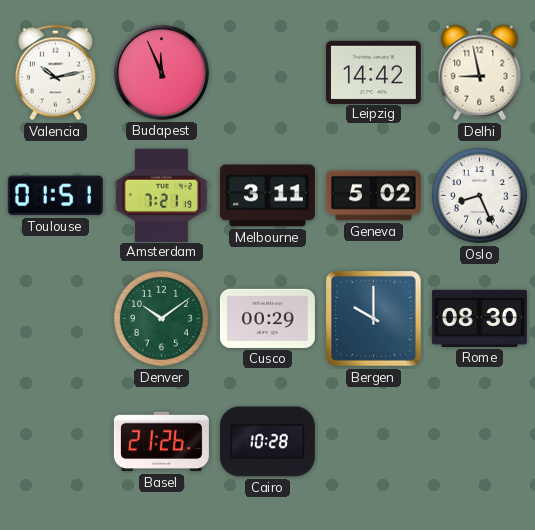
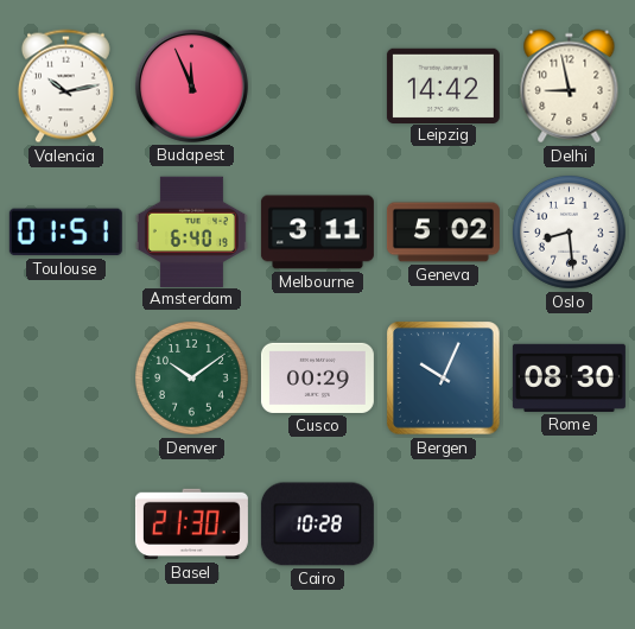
Amsterdam: 7:21 -> 6:40
Oslo: 8:26 -> 8:29
Bergen: 10:00 -> 10:04
Basel: 21:26 -> 21:30
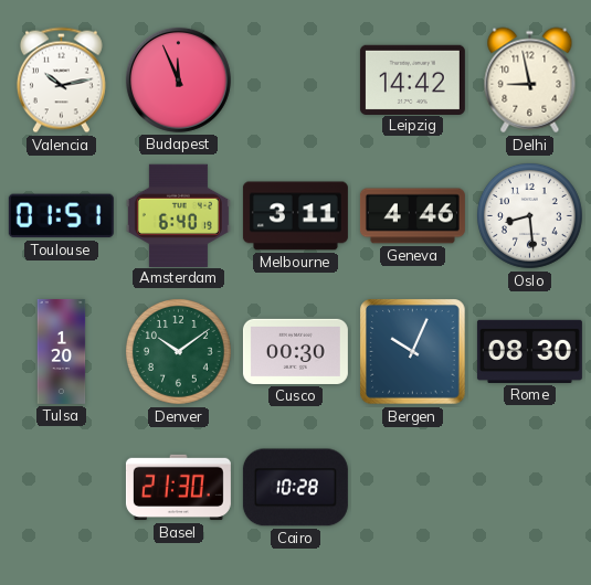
Geneva: 5:02 -> 4:46
Tulsa: none -> 1:20
Cusco: 00:29 -> 00:30
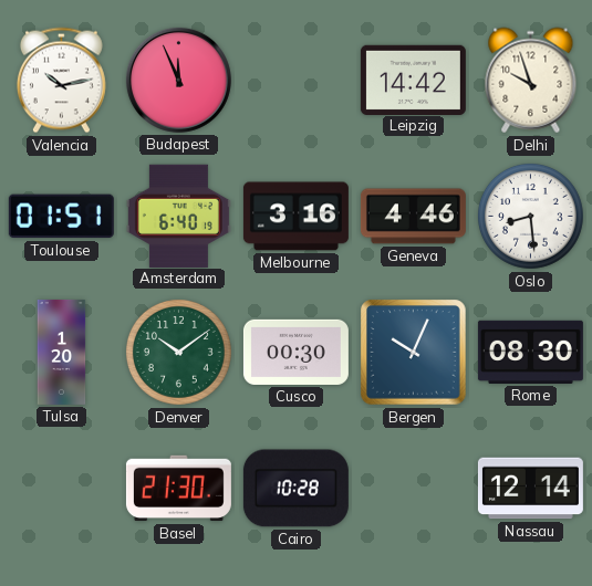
Delhi: 8:58 -> 9:57
Melbourne: 3:11 -> 3:16
Nassau: none -> 12:14
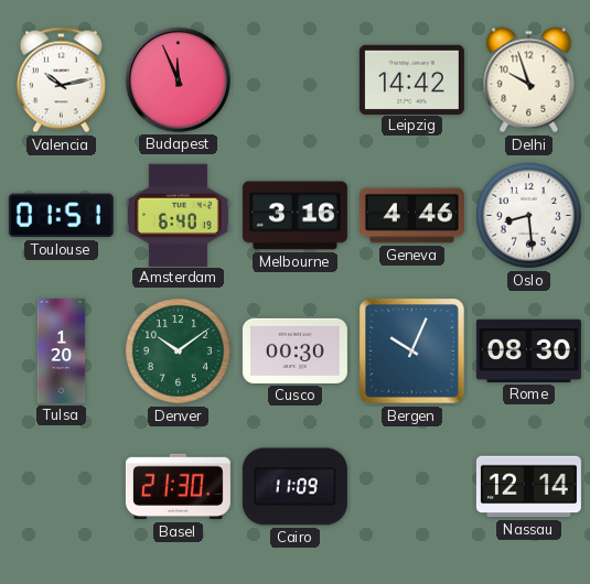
Cairo: 10:28 -> 11:09
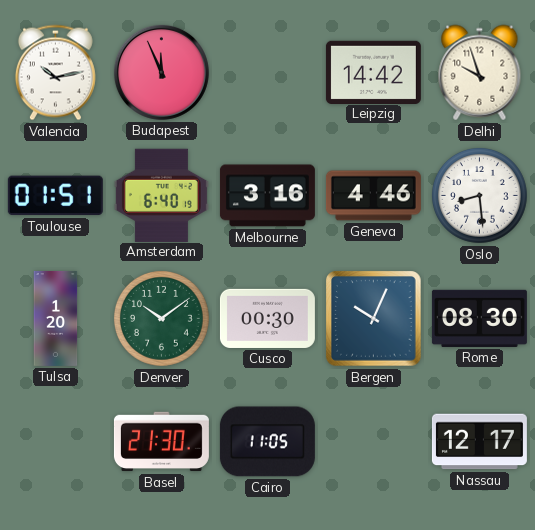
Cairo: 11:09 -> 11:05
Nassau: 12:14 -> 12:17
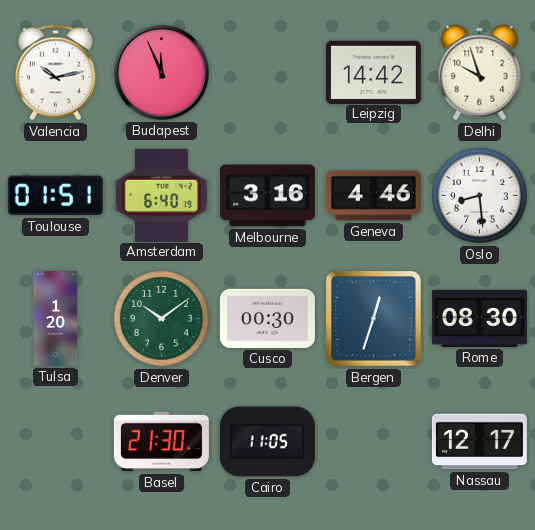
Bergen: 10:04 -> 12:33
